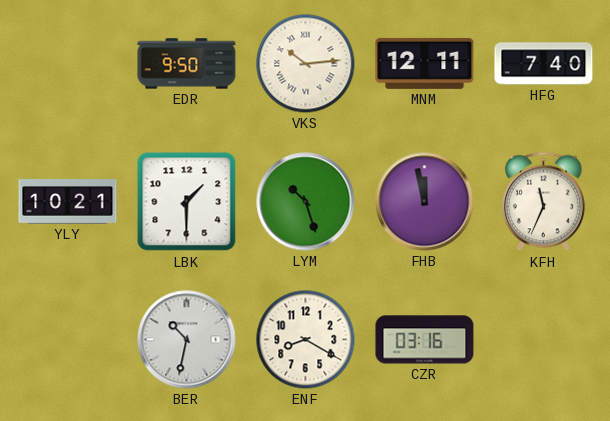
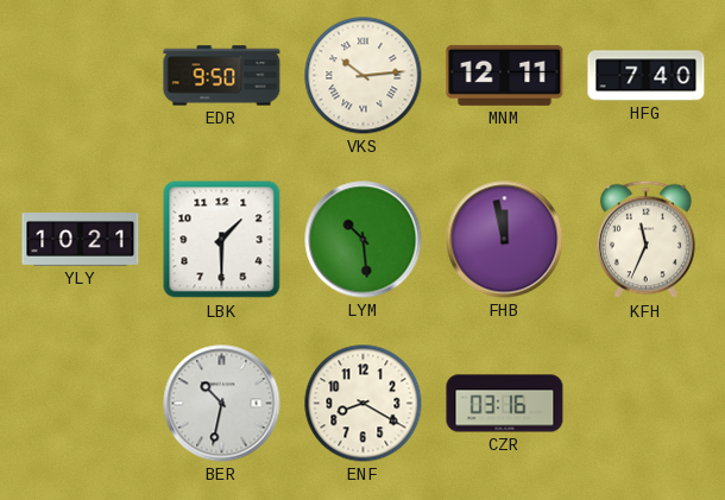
LYM: 10:27 -> 10:29
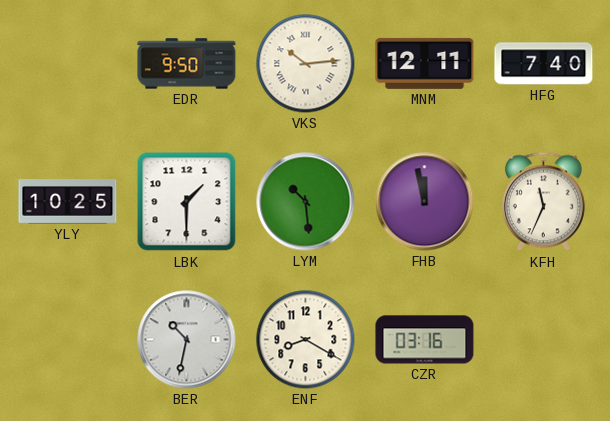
YLY: 10:21 -> 10:25
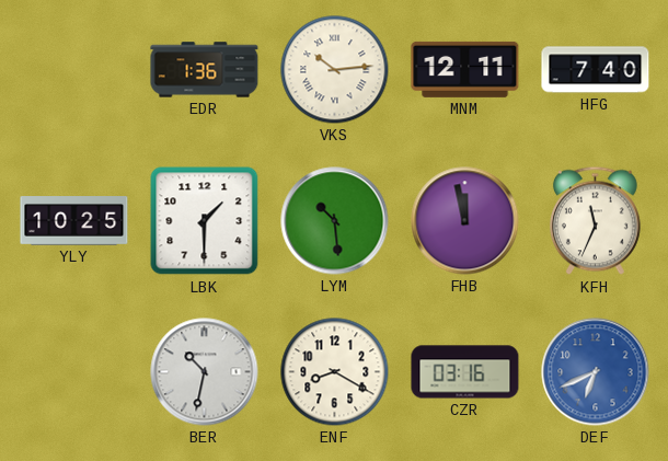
EDR: 9:50 -> 1:36
DEF: none -> 6:41
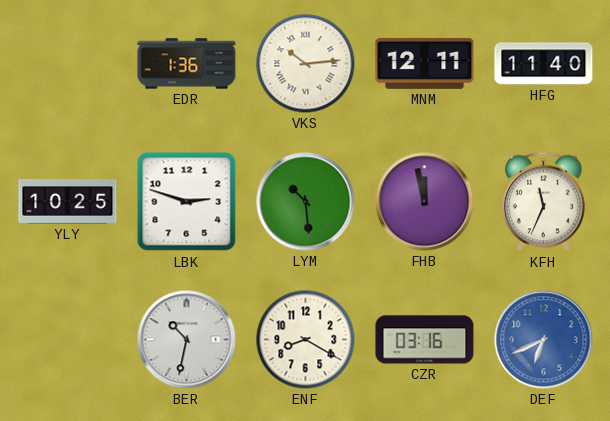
HFG: 7:40 -> 11:40
LBK: 1:30 -> 2:48
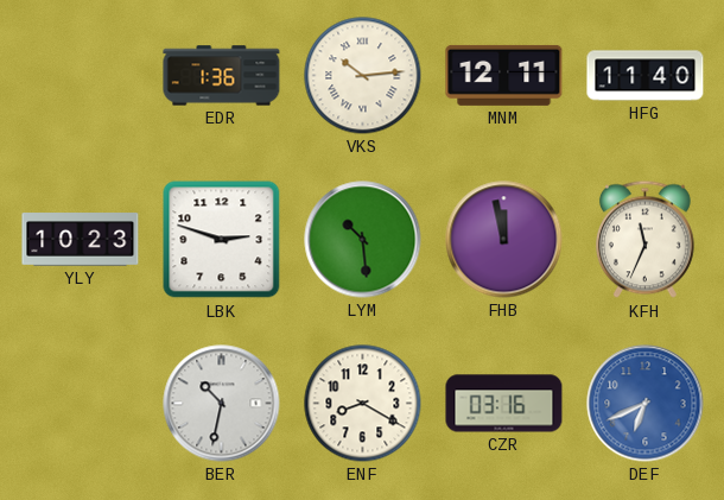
YLY: 10:25 -> 10:23
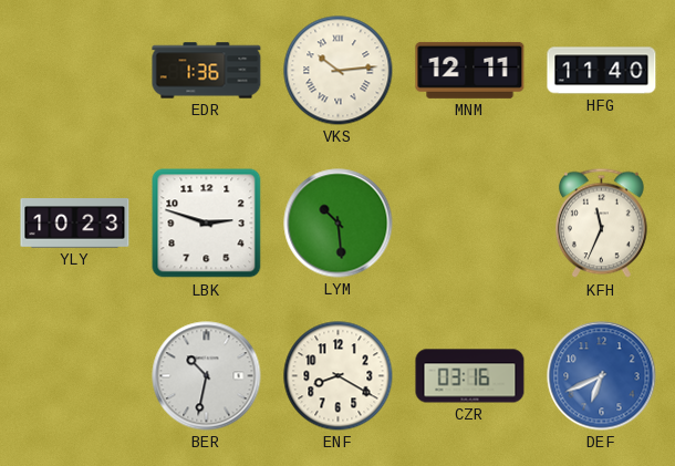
FHB: 11:58 -> none
